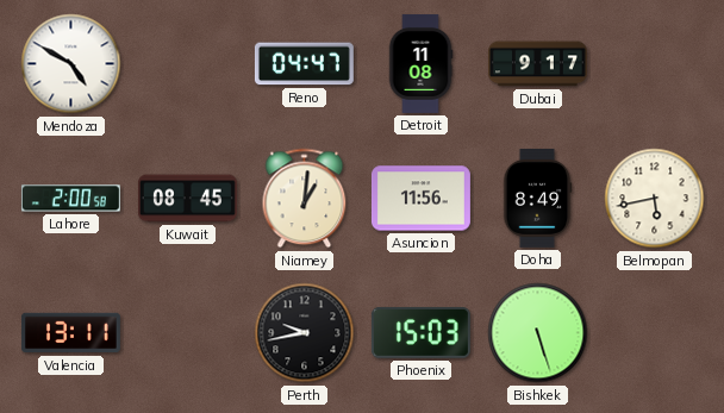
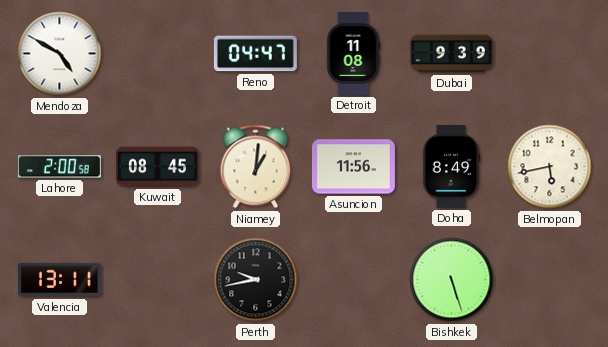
Dubai: 9:17 -> 9:39
Phoenix: 15:03 -> none
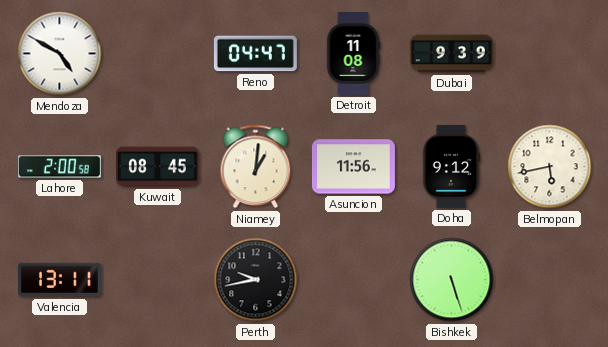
Doha: 8:49 -> 9:12
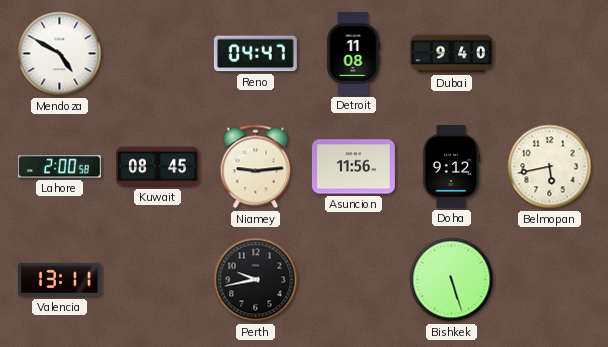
Dubai: 9:39 -> 9:40
Niamey: 1:01 -> 9:14
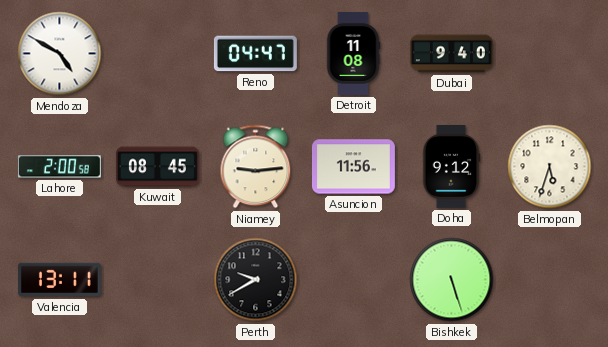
Belmopan: 5:43 -> 5:33
Perth: 9:43 -> 9:40
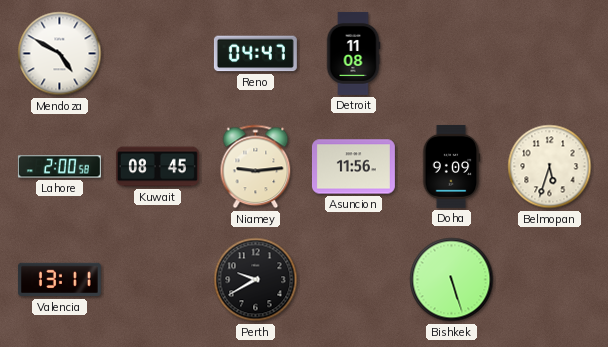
Dubai: 9:40 -> none
Doha: 9:12 -> 9:09
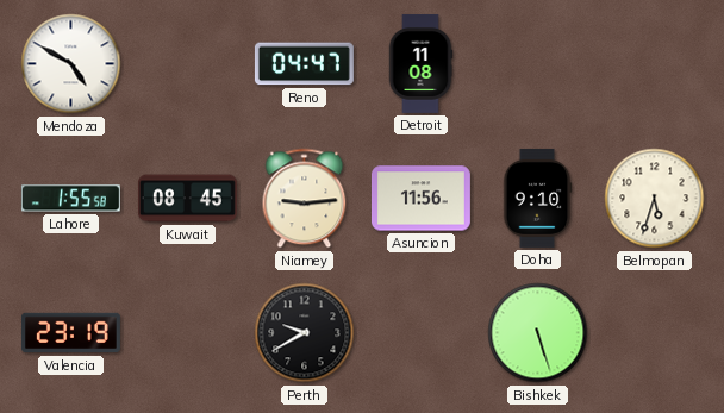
Lahore: 2:00 -> 1:55
Doha: 9:09 -> 9:10
Valencia: 13:11 -> 23:19
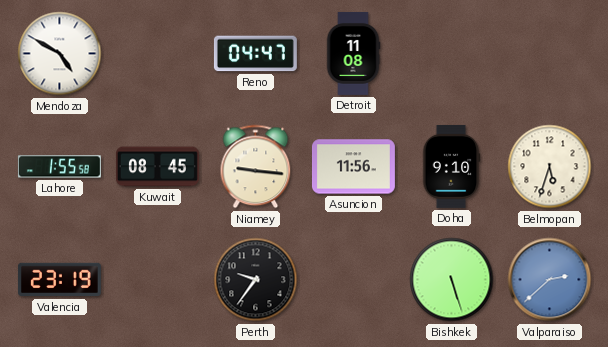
Niamey: 9:14 -> 9:16
Perth: 9:40 -> 9:36
Valparaiso: none -> 2:38
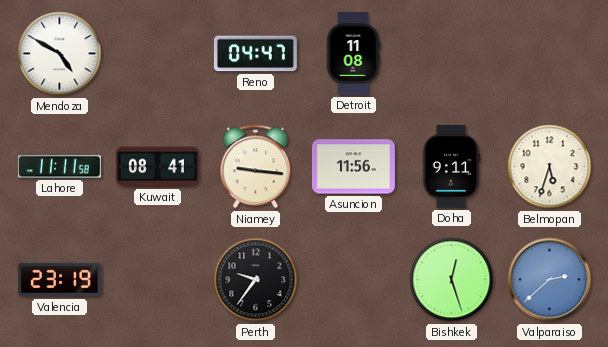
Lahore: 1:55 -> 11:11
Kuwait: 08:45 -> 08:41
Doha: 9:10 -> 9:11
Bishkek: 5:27 -> 12:27
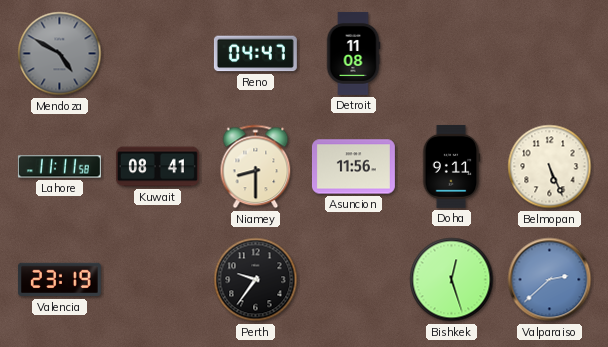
Mendoza dial: white -> grey
Niamey: 9:16 -> 8:30
Belmopan: 5:33 -> 5:26
